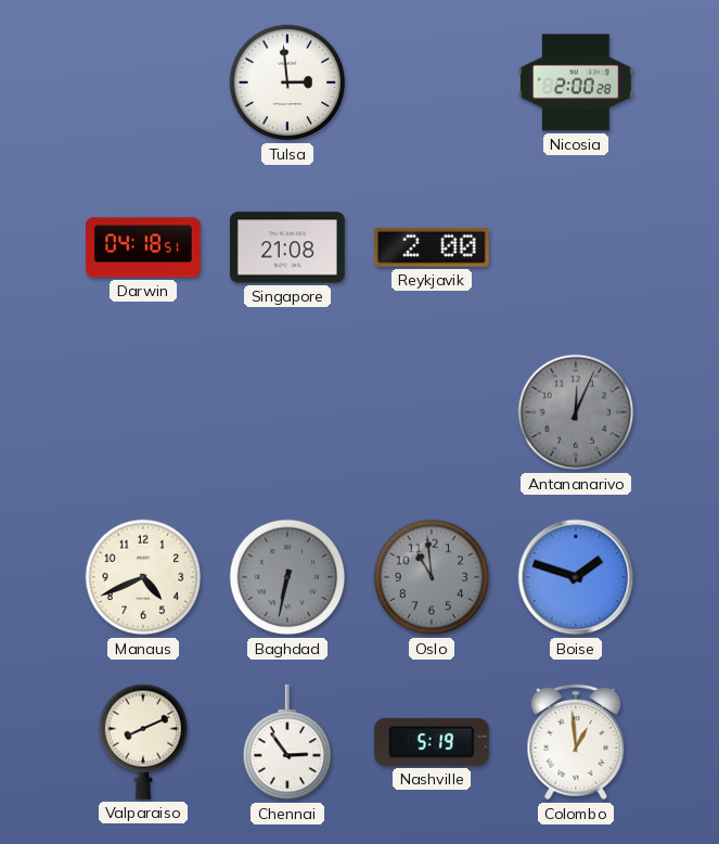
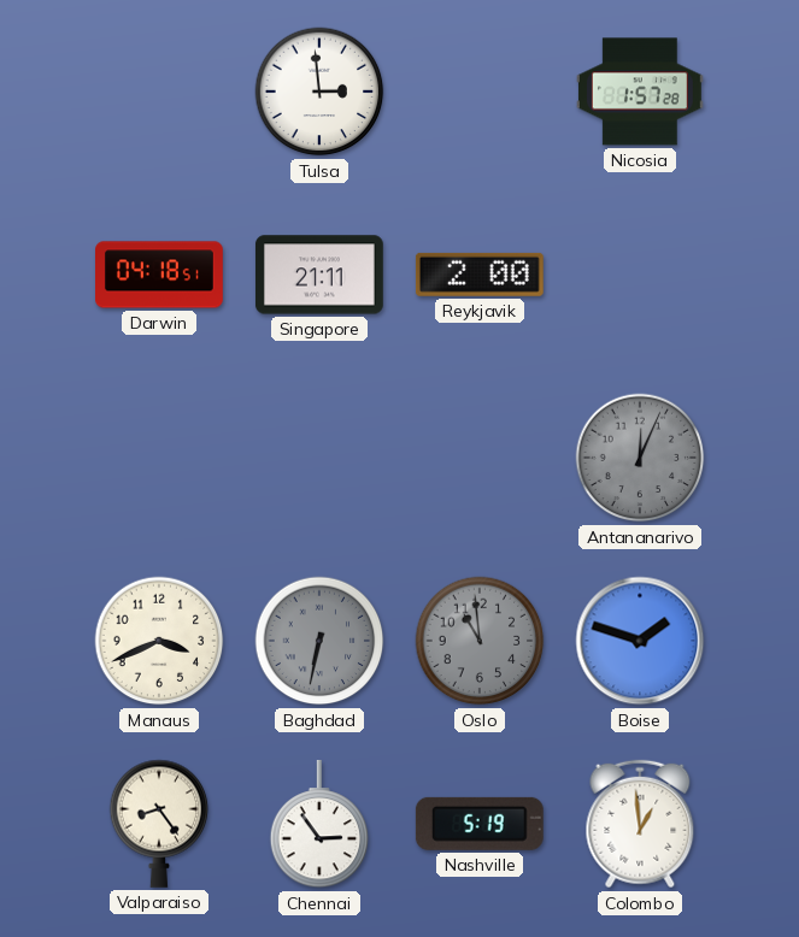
Nicosia: 2:00 -> 1:57
Singapore: 21:08 -> 21:11
Manaus: 4:41 -> 3:41
Valparaiso: 8:11 -> 8:24
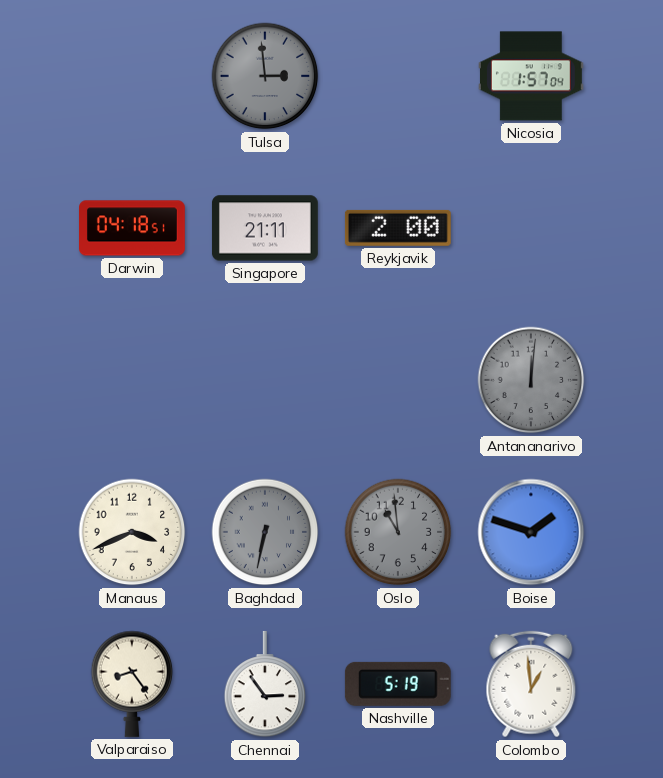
Tulsa dial: white -> grey
Nicosia: 1:57:28 -> 1:57:04
Antananarivo: 12:04 -> 12:01
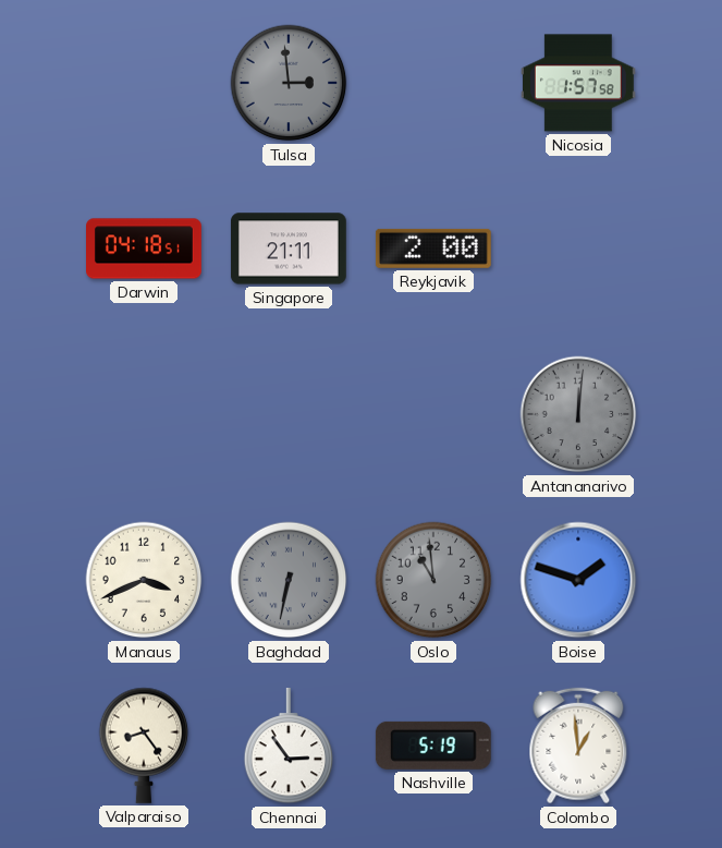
Nicosia: 1:57:04 -> 1:57:58
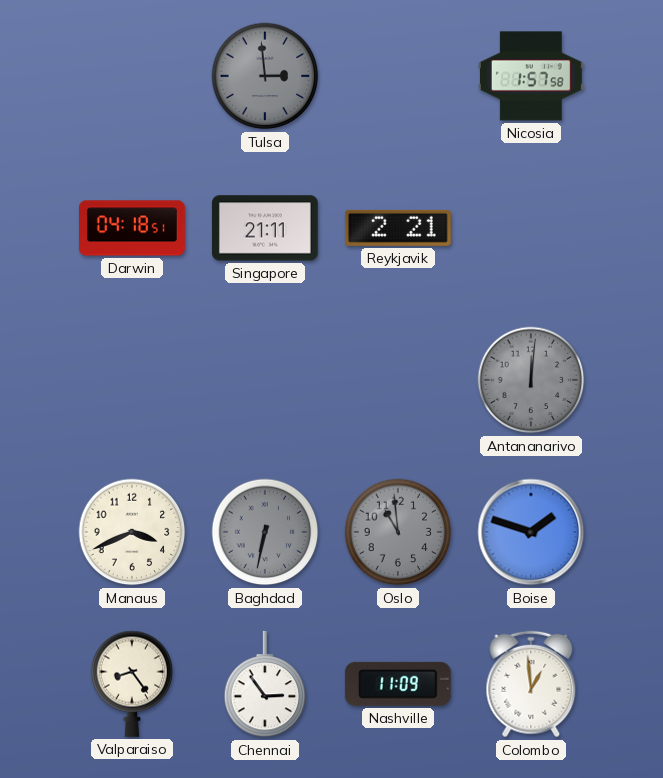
Reykjavik: 2:00 -> 2:21
Nashville: 5:19 -> 11:09
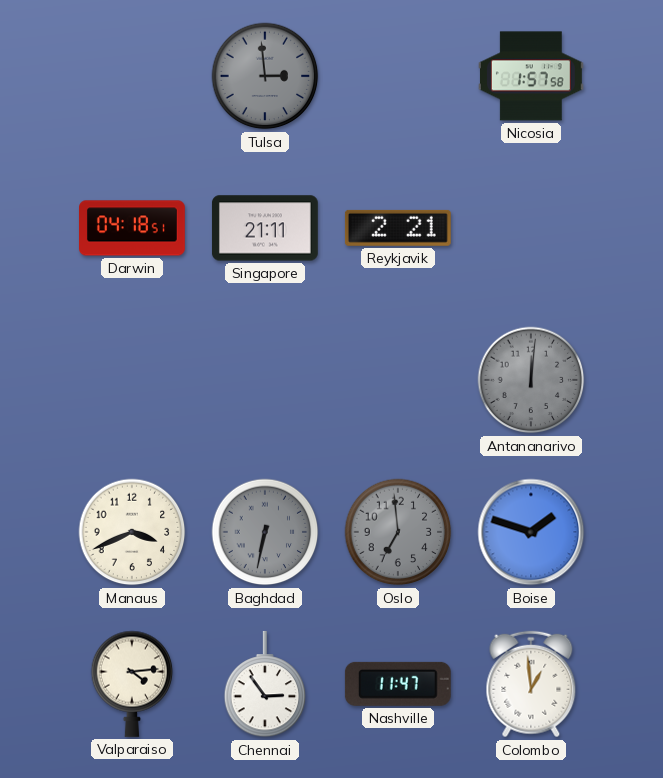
Oslo: 10:59 -> 6:59
Valparaiso: 8:24 -> 4:14
Nashville: 11:09 -> 11:47
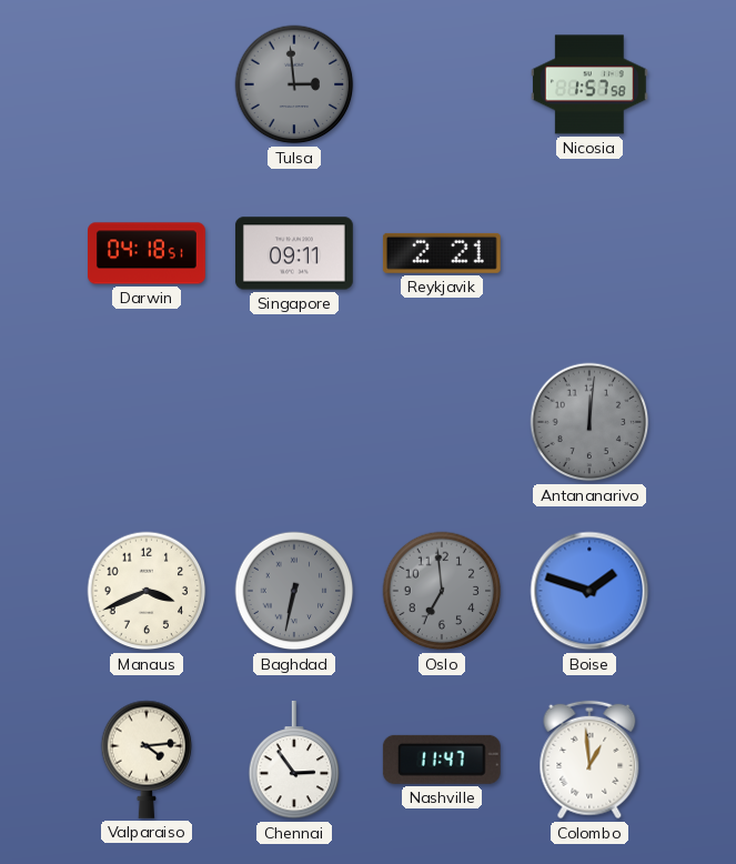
Singapore: 21:11 -> 09:11
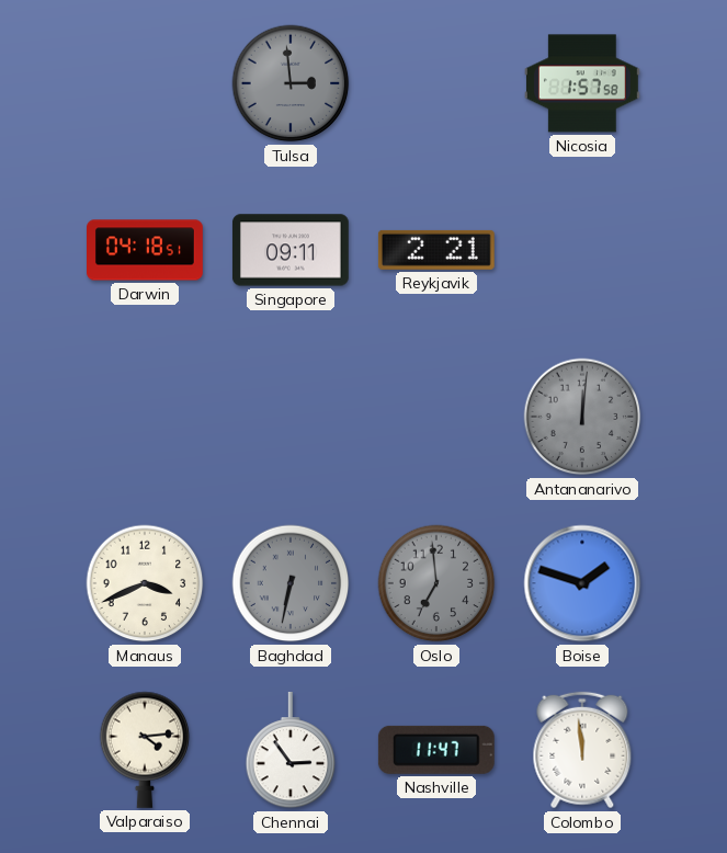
Colombo: 12:59 -> 11:59
